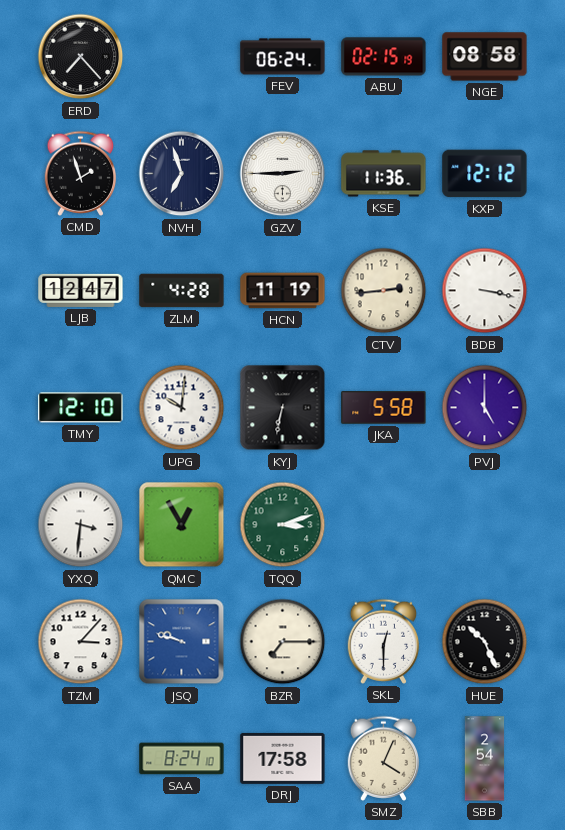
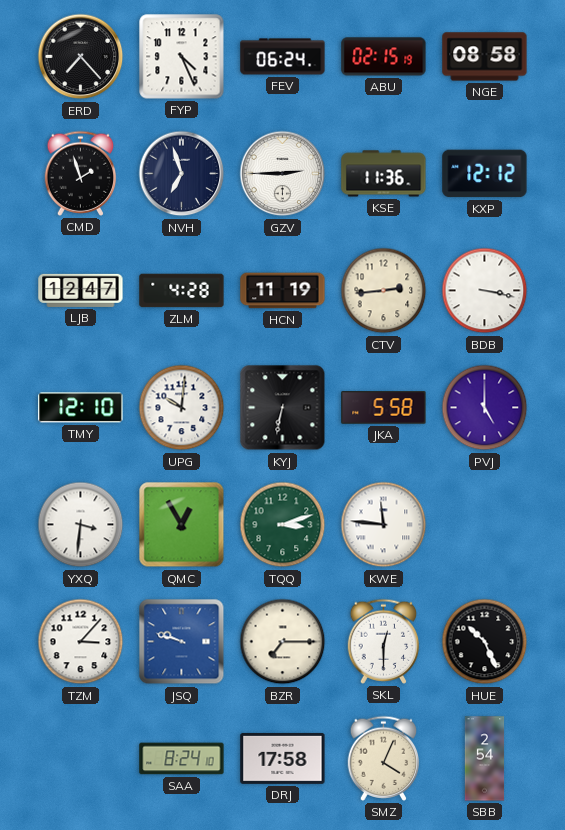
FYP: none -> 4:26
KWE: none -> 11:46
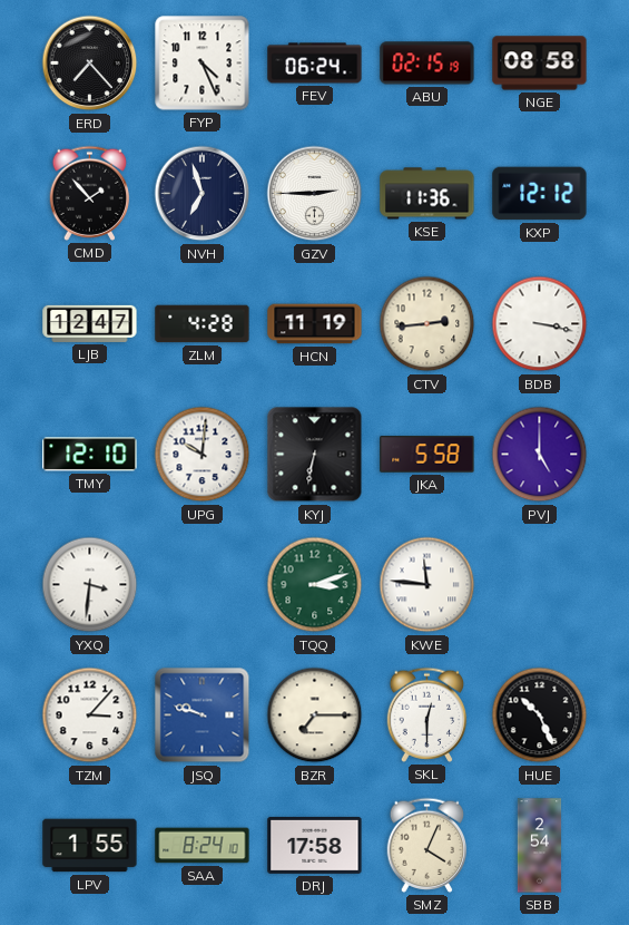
CMD: 1:57 -> 1:53
QMC: 12:55 -> none
LPV: none -> 1:55
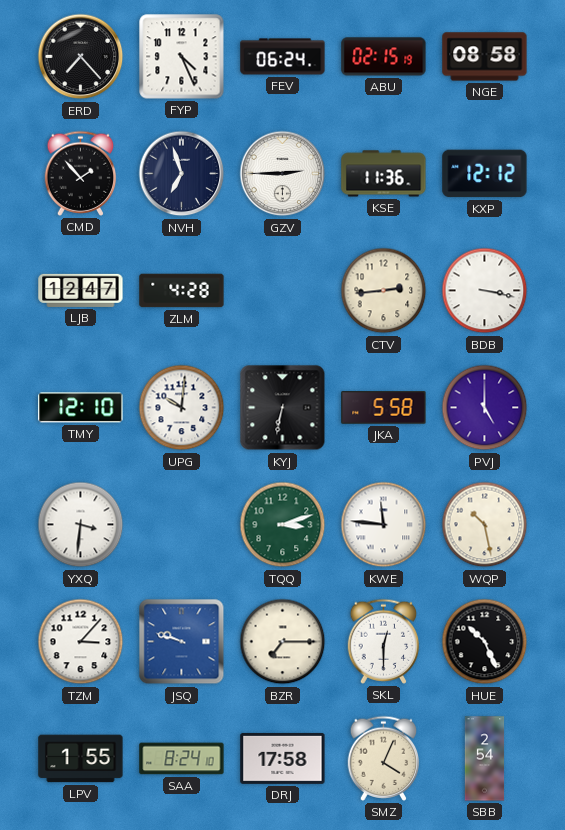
HCN: 11:19 -> none
WQP: none -> 10:28
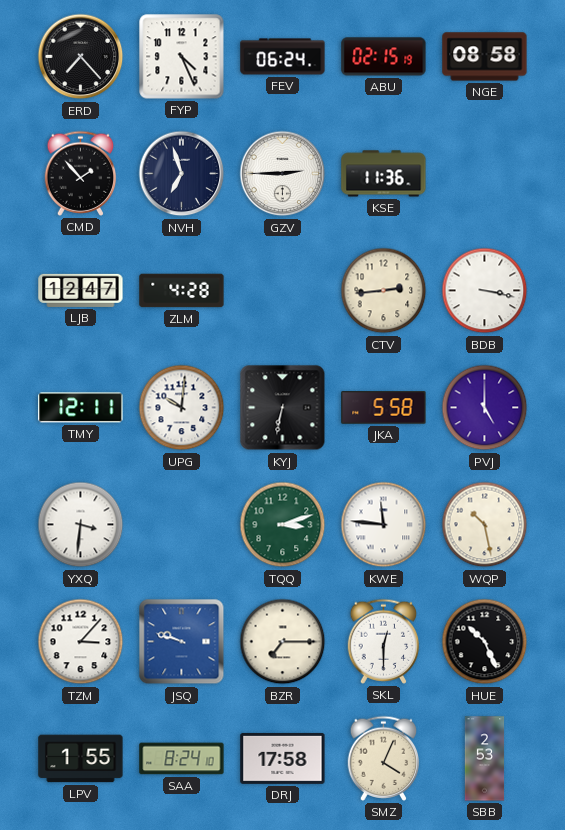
KXP: 12:12 -> none
TMY: 12:10 -> 12:11
SBB: 2:54 -> 2:53
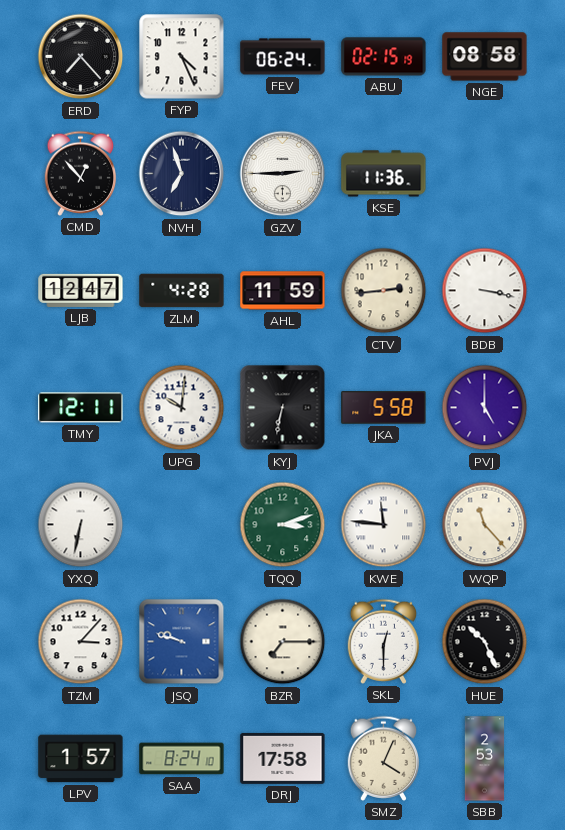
CMD: 1:53 -> 12:53
AHL: none -> 11:59
YXQ: 3:31 -> 6:32
WQP: 10:28 -> 11:23
LPV: 1:55 -> 1:57
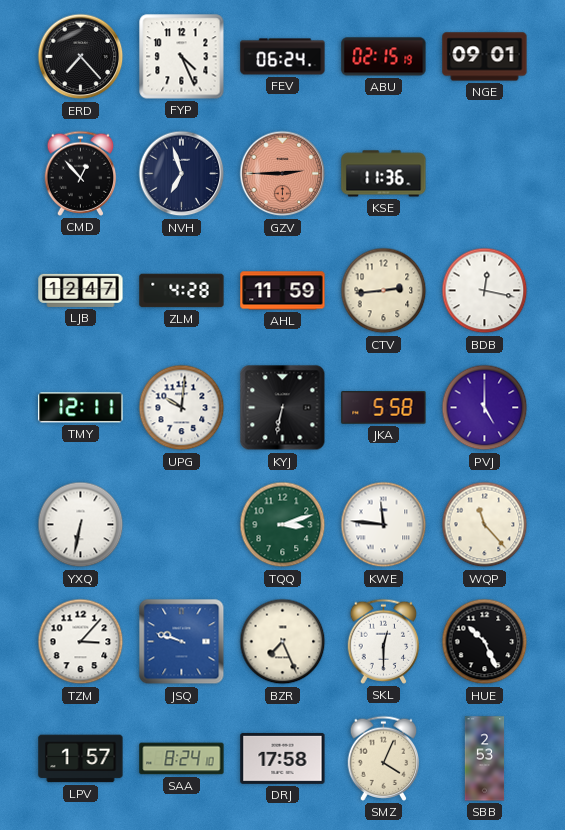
NGE: 08:58 -> 09:01
GZV dial: white -> salmon
BDB: 3:17 -> 12:17
BZR: 7:15 -> 7:26
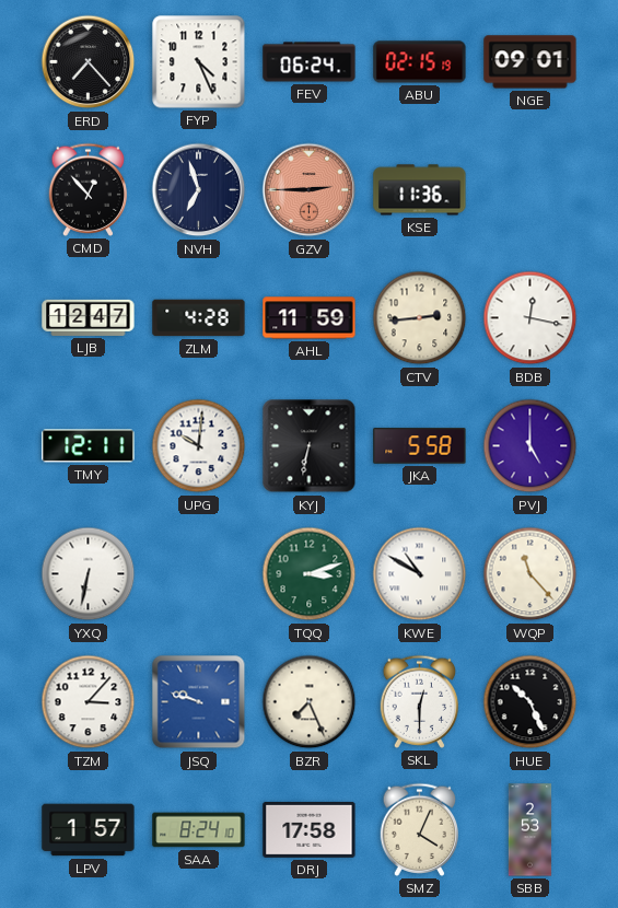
KWE: 11:46 -> 10:50
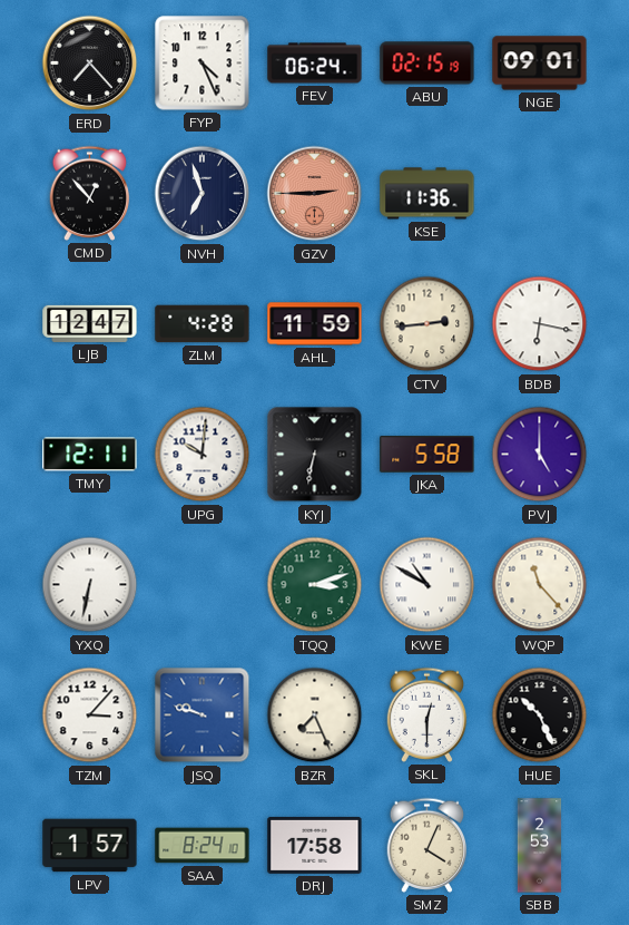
BDB: 12:17 -> 6:17
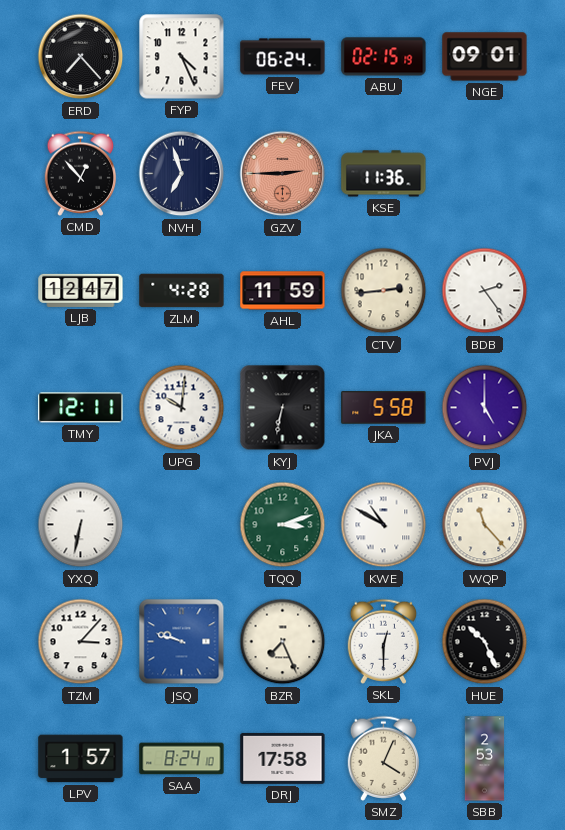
BDB: 6:17 -> 2:24
